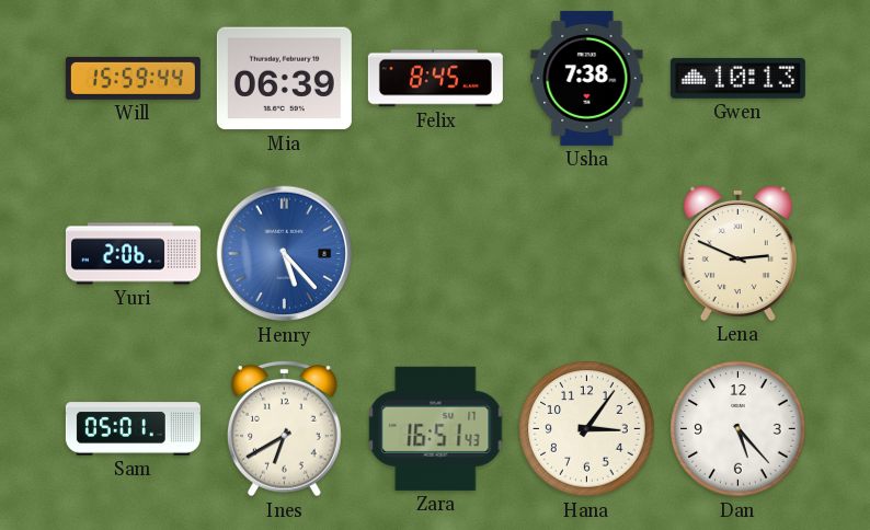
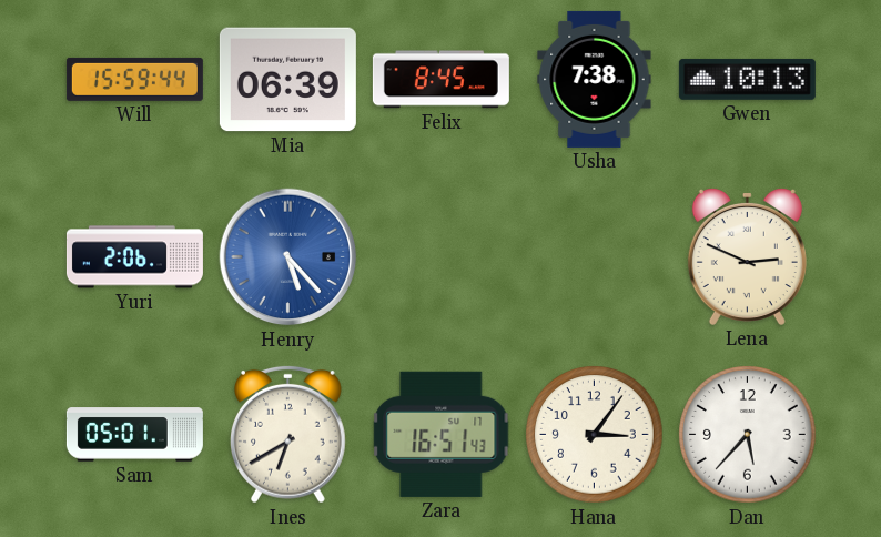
Dan: 5:23 -> 5:37
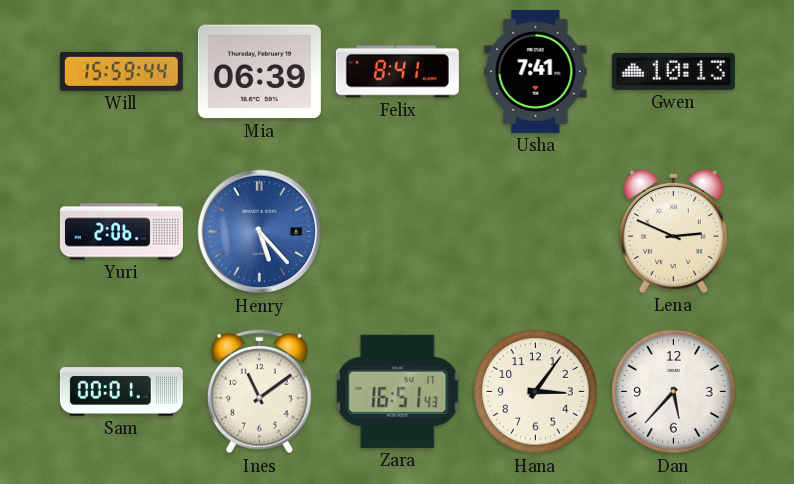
Felix: 8:45 -> 8:41
Usha: 7:38 -> 7:41
Sam: 05:01 -> 00:01
Ines: 6:40 -> 11:09
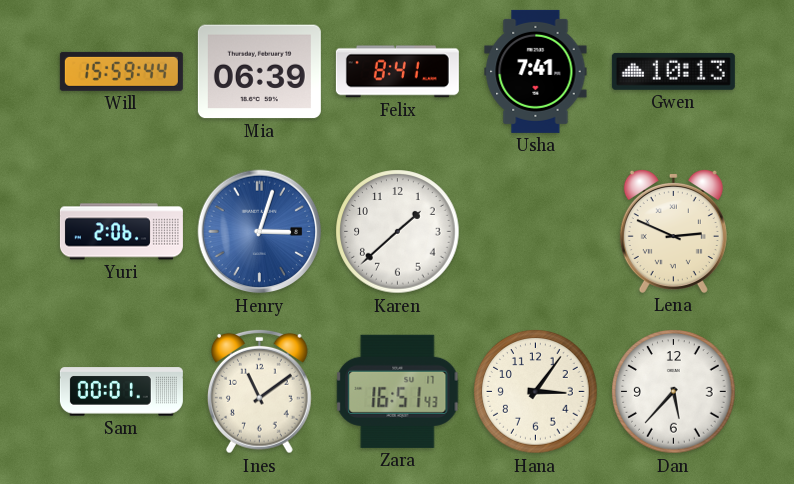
Henry: 5:23 -> 3:03
Karen: none -> 1:38
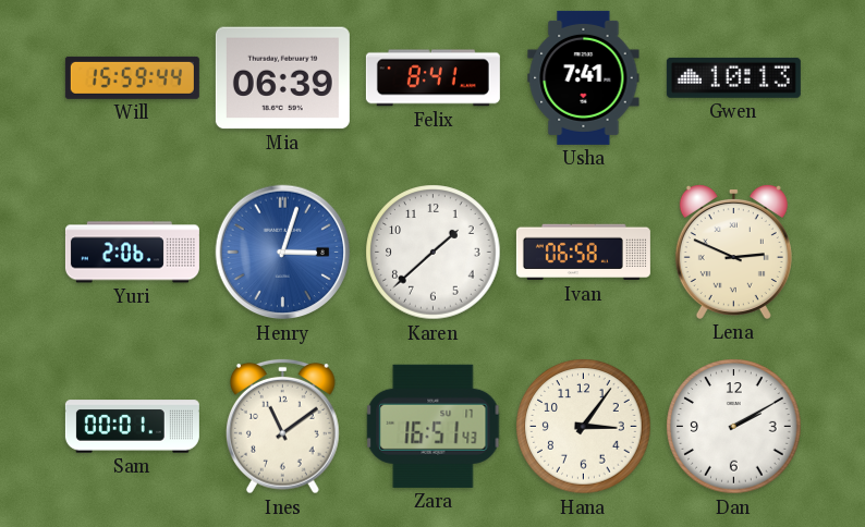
Ivan: none -> 06:58
Dan: 5:37 -> 2:10
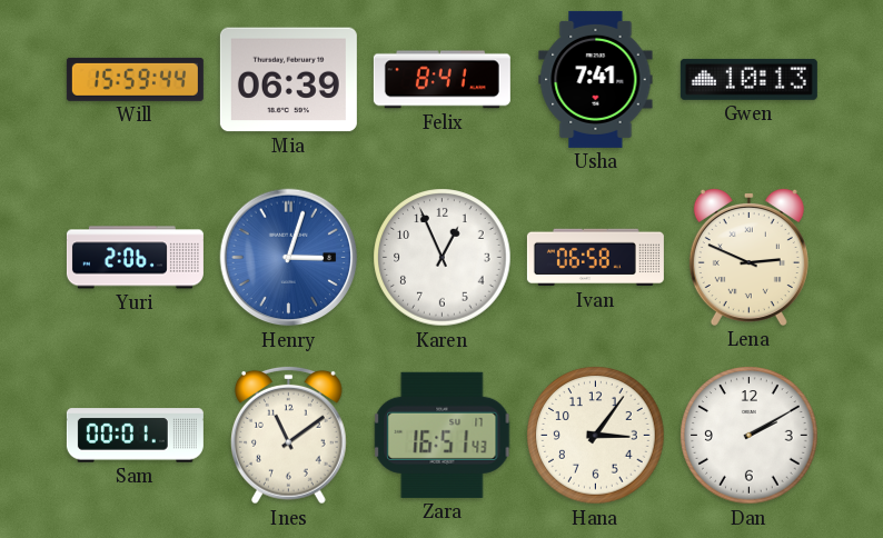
Karen: 1:38 -> 12:56
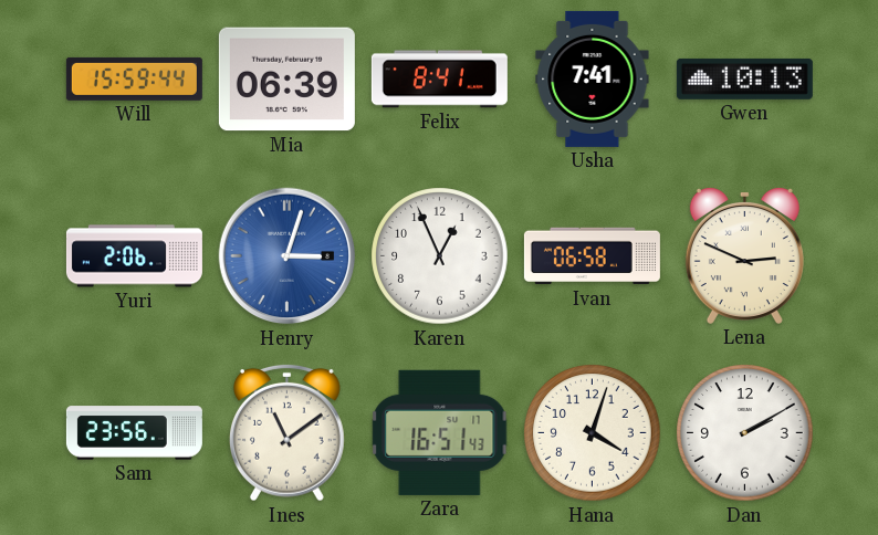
Sam: 00:01 -> 23:56
Hana: 3:06 -> 4:03
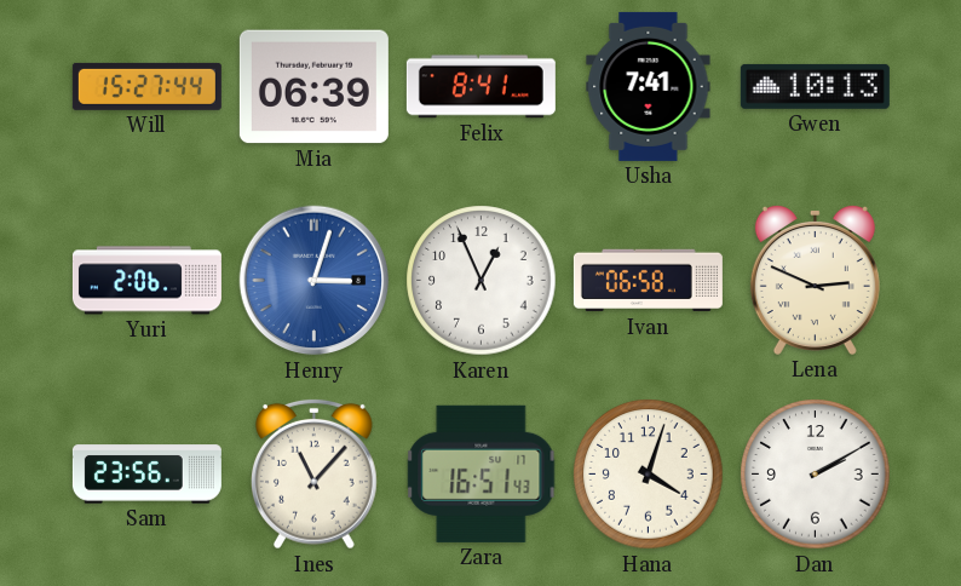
Will: 15:59 -> 15:27
Ines: 11:09 -> 11:07
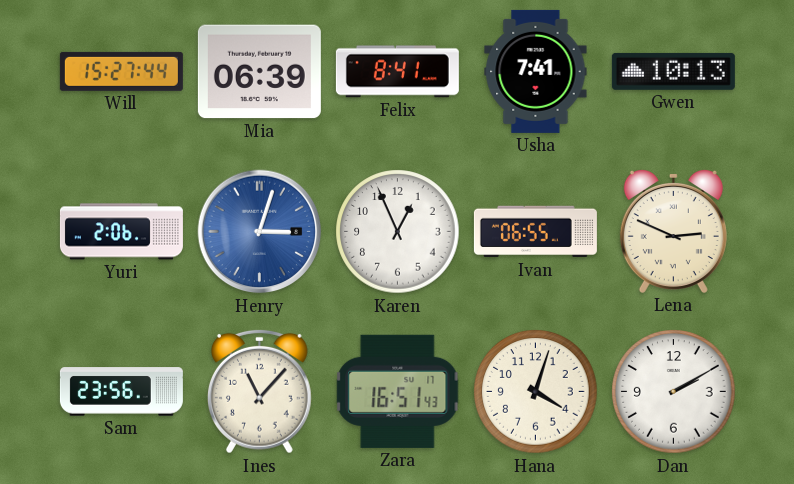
Ivan: 06:58 -> 06:55
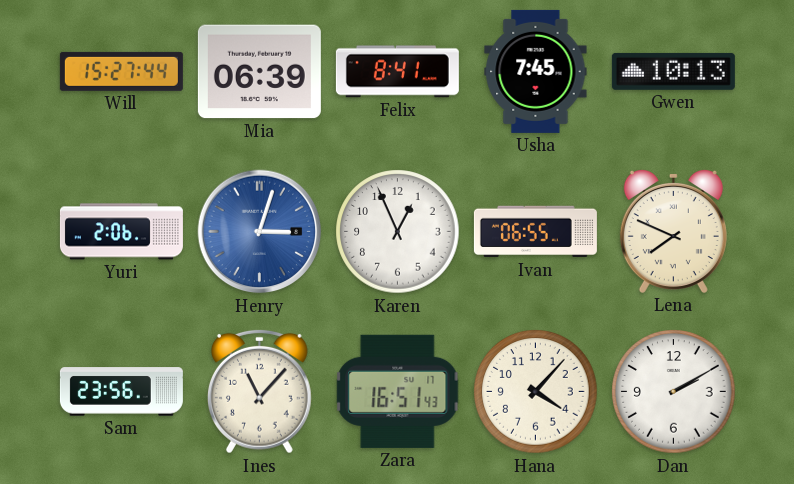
Usha: 7:41 -> 7:45
Lena: 2:49 -> 7:49
Hana: 4:03 -> 4:07
